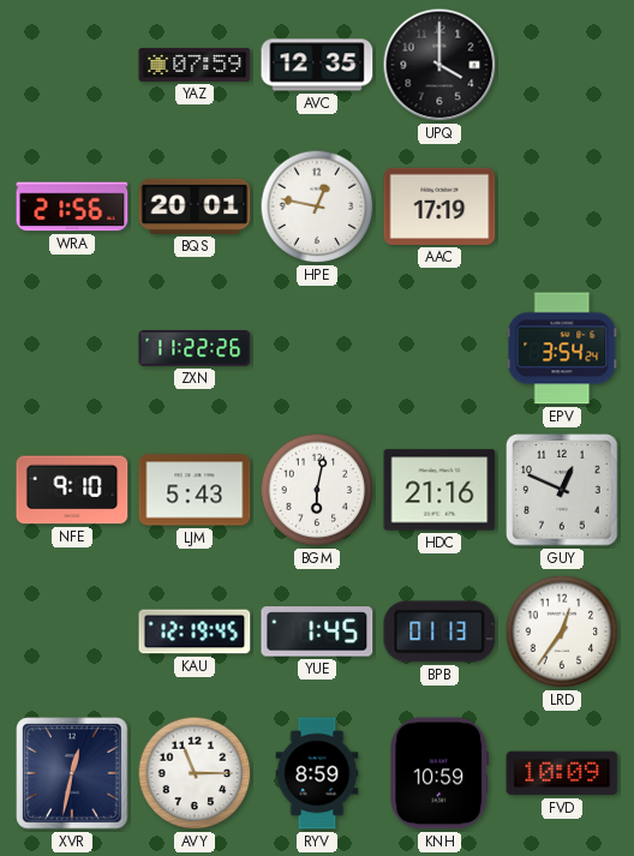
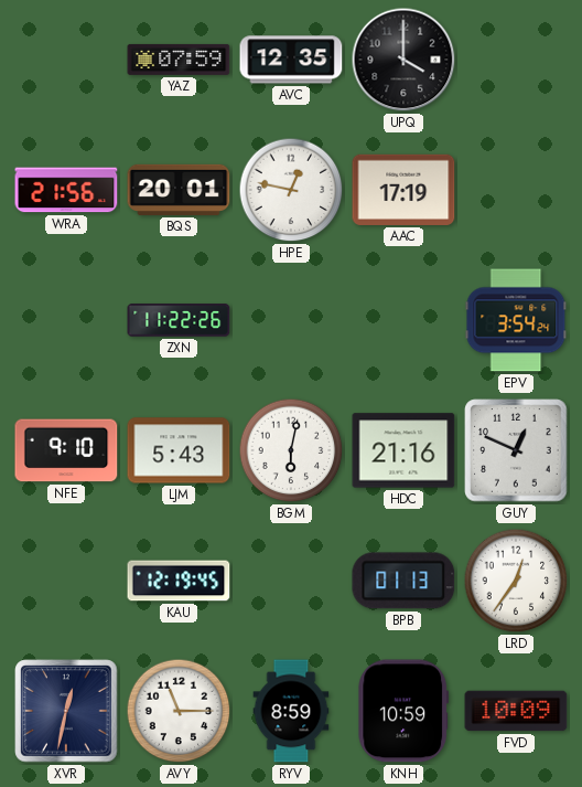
YUE: 1:45 -> none
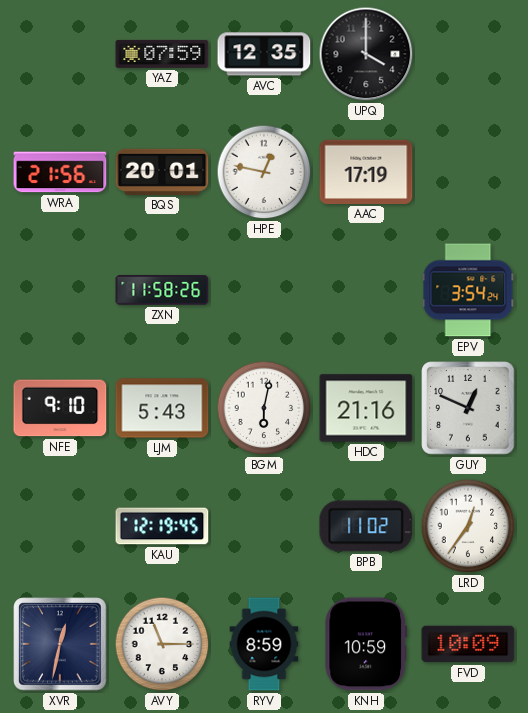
ZXN: 11:22 -> 11:58
BPB: 01:13 -> 11:02
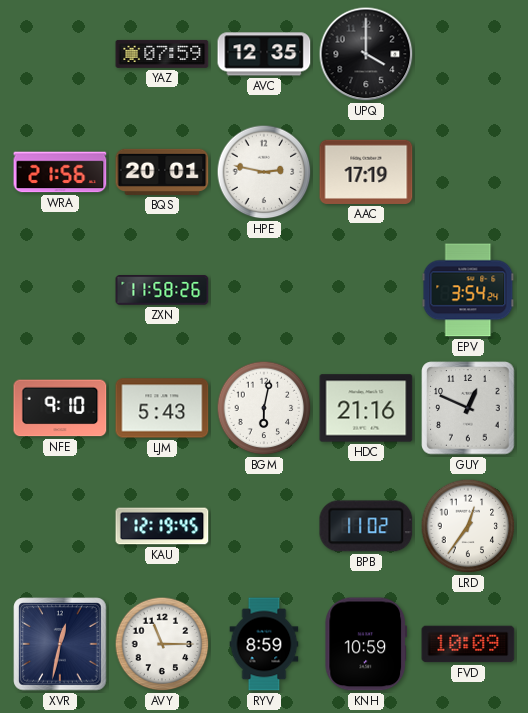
HPE: 12:47 -> 2:47
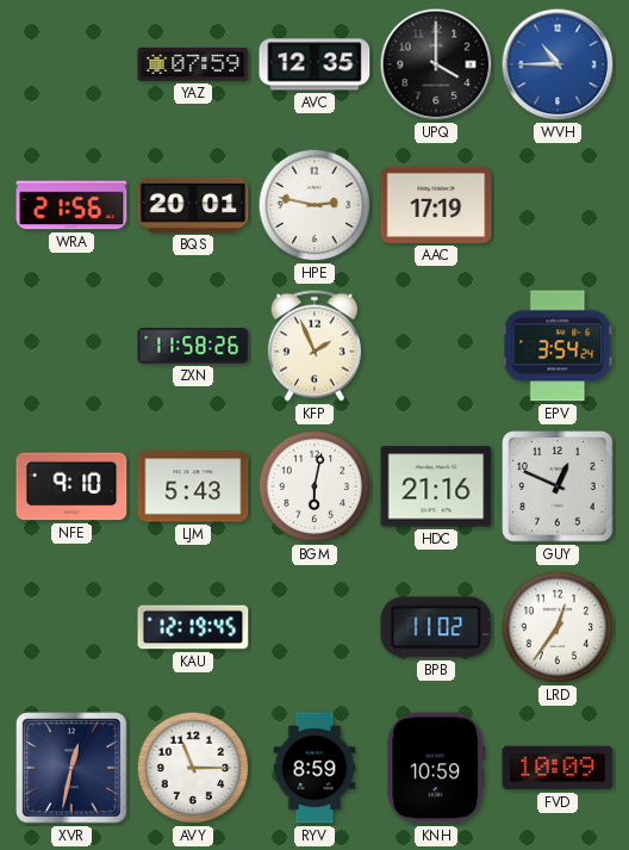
WVH: none -> 10:45
KFP: none -> 1:56
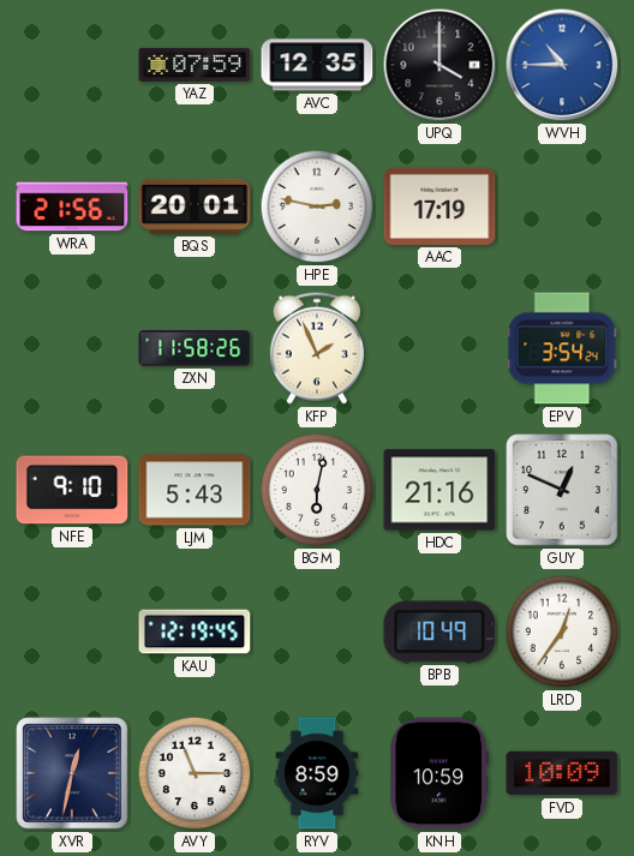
BPB: 11:02 -> 10:49
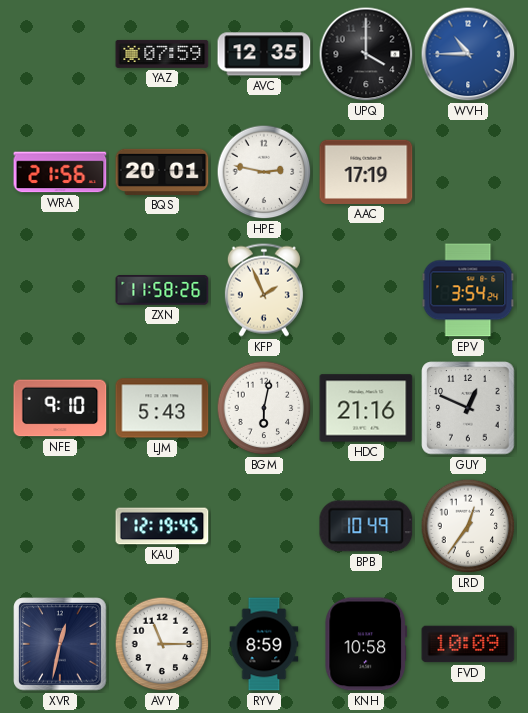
KNH: 10:59 -> 10:58
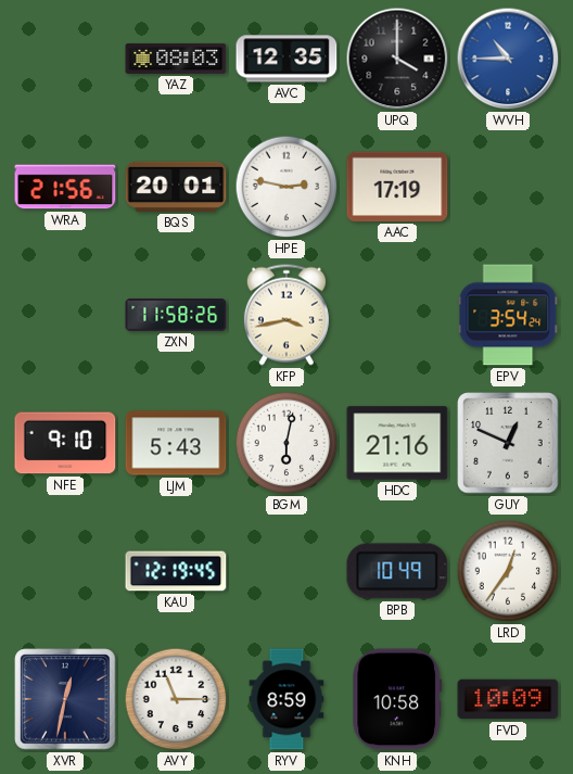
YAZ: 07:59 -> 08:03
KFP: 1:56 -> 3:43
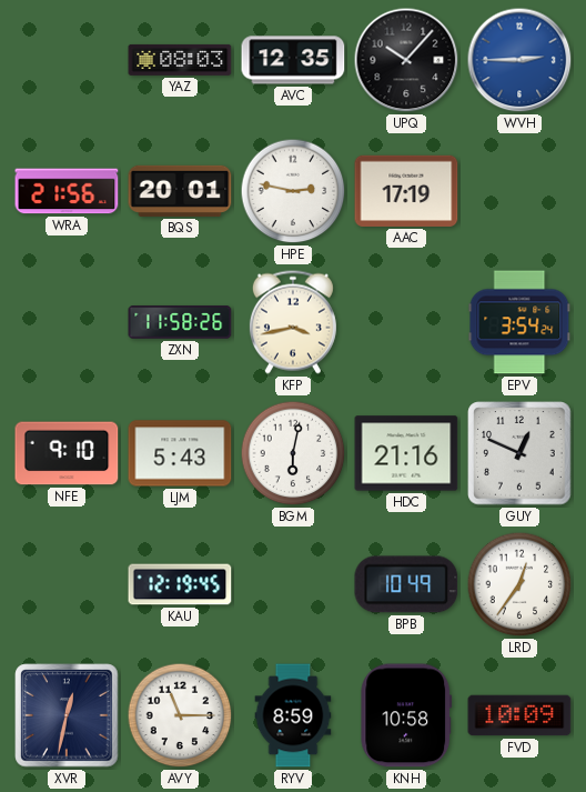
UPQ: 4:00 -> 10:07
WVH: 10:45 -> 2:45
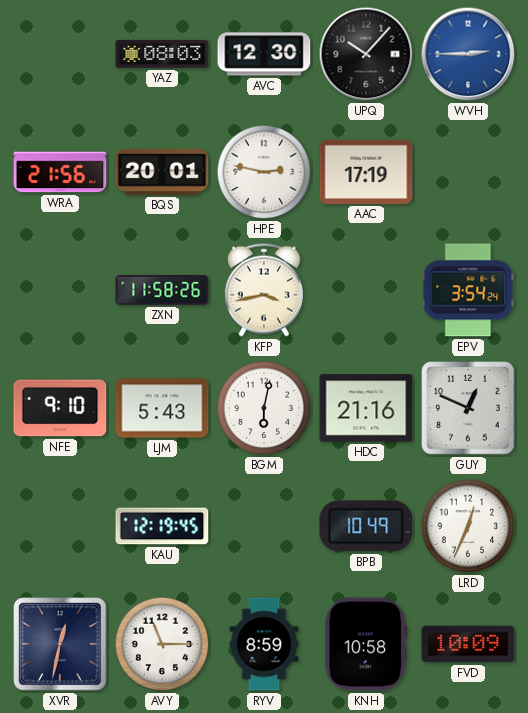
AVC: 12:35 -> 12:30
LRD: 12:36 -> 12:34
